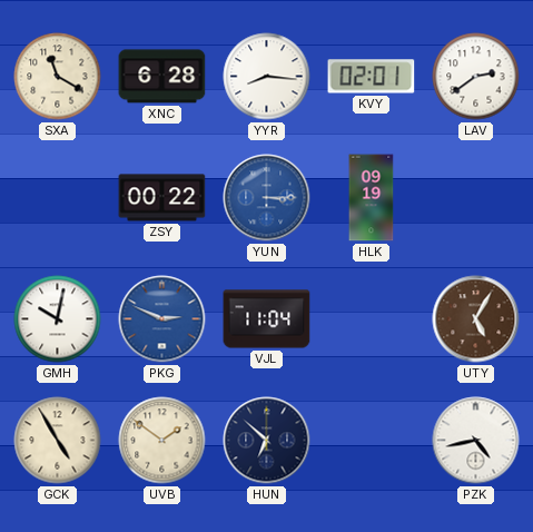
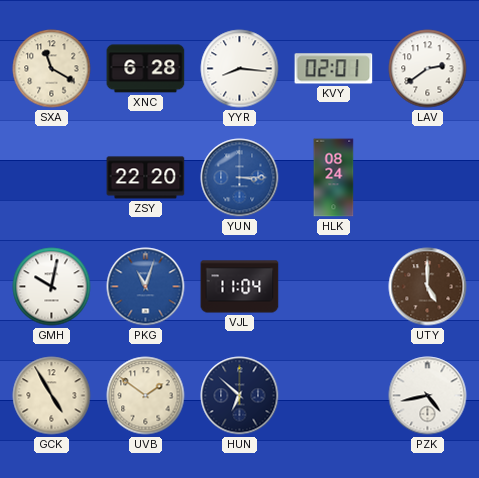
ZSY: 00:22 -> 22:20
HLK: 09:19 -> 08:24
PKG: 2:49 -> 11:03
UTY: 5:05 -> 5:00
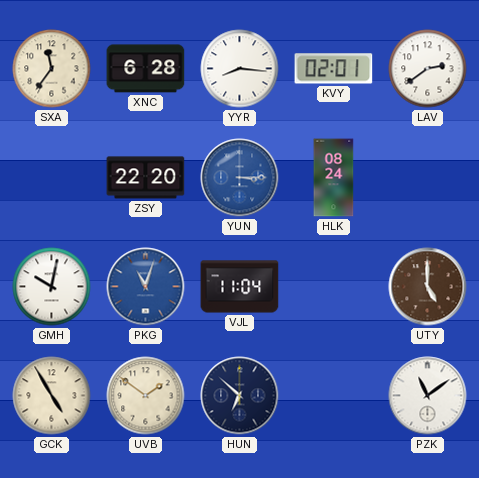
SXA: 11:20 -> 11:36
PZK: 4:43 -> 11:09
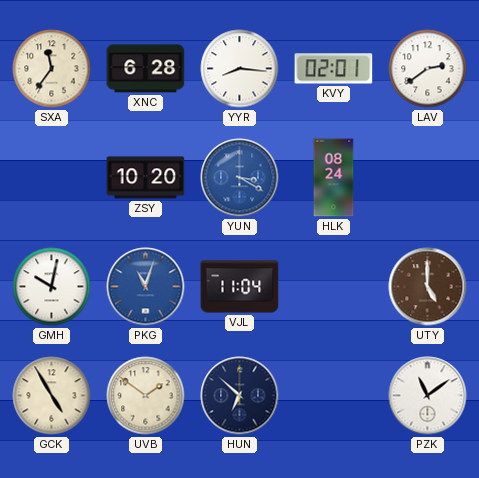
ZSY: 22:20 -> 10:20
YUN: 3:15 -> 3:20
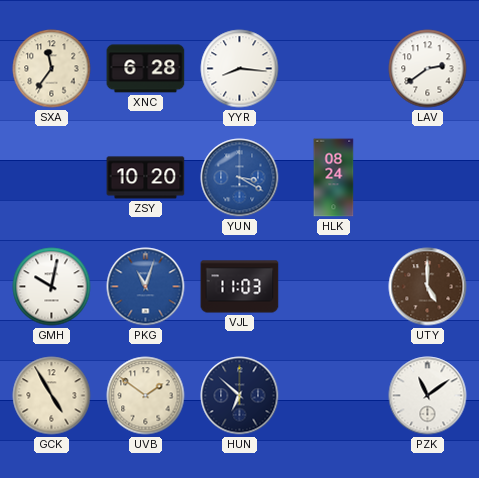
KVY: 02:01 -> none
VJL: 11:04 -> 11:03
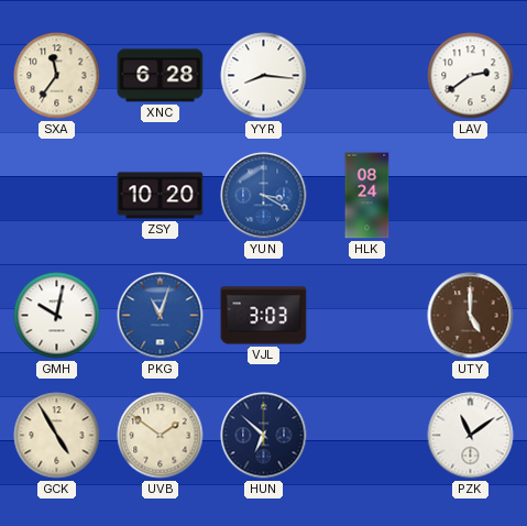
VJL: 11:03 -> 3:03
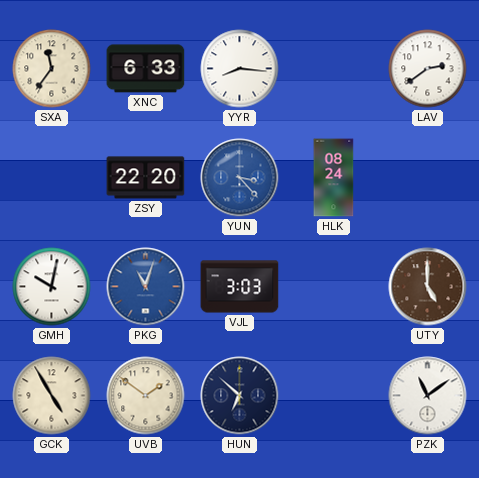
XNC: 6:28 -> 6:33
ZSY: 10:20 -> 22:20
YUN: 3:20 -> 3:23
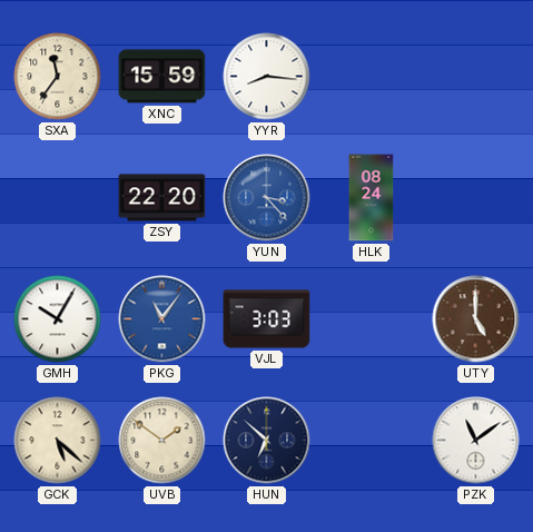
XNC: 6:33 -> 15:59
LAV: 2:39 -> none
GMH: 10:02 -> 10:05
PKG: 11:03 -> 11:06
GCK: 4:55 -> 5:22
